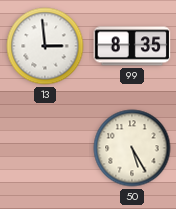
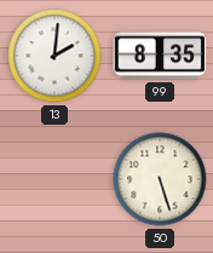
13: 2:59 -> 2:01
50: 5:25 -> 5:27
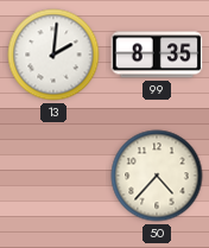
50: 5:27 -> 4:37
